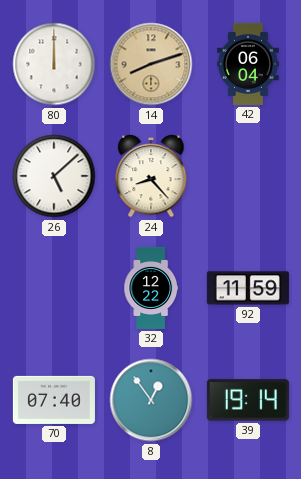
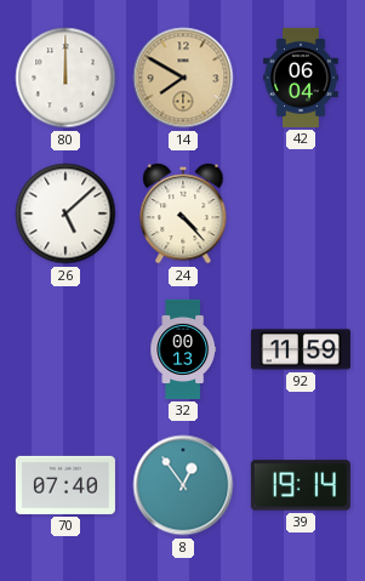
14: 8:12 -> 7:50
24: 8:23 -> 4:23
32: 12:22 -> 00:13
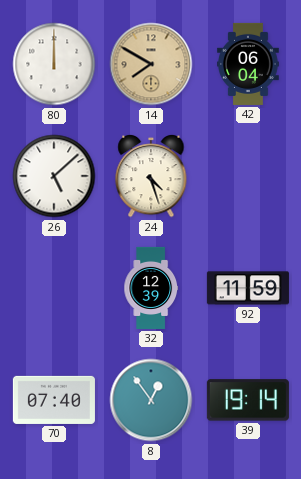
24: 4:23 -> 4:27
32: 00:13 -> 12:39
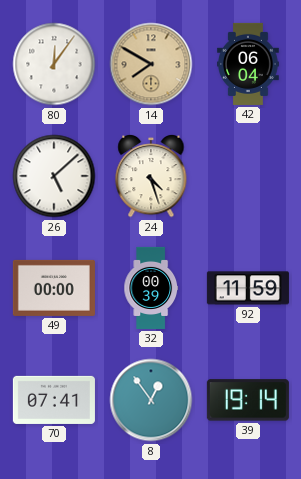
80: 12:00 -> 12:06
49: none -> 00:00
32: 12:39 -> 00:39
70: 07:40 -> 07:41
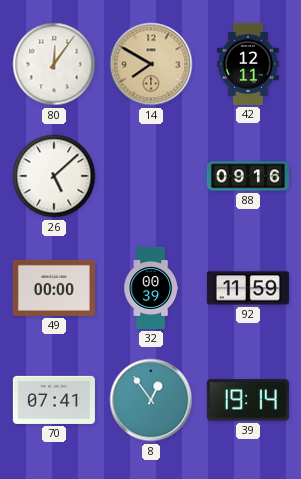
42: 06:04 -> 12:11
24: 4:27 -> none
88: none -> 09:16
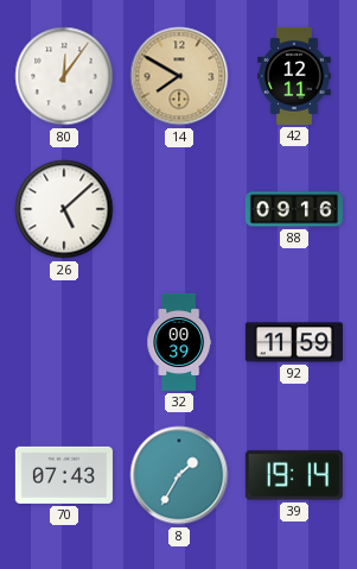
49: 00:00 -> none
70: 07:41 -> 07:43
8: 12:54 -> 1:35
